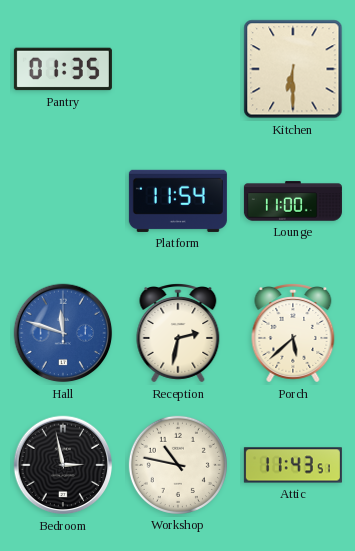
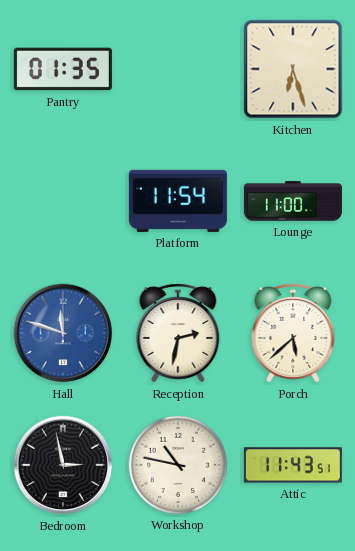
Kitchen: 6:30 -> 6:27
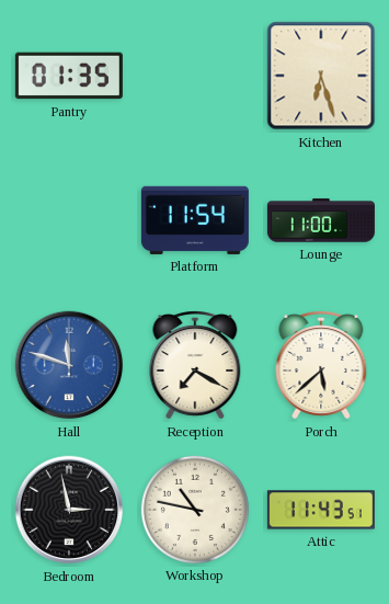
Reception: 2:32 -> 7:20
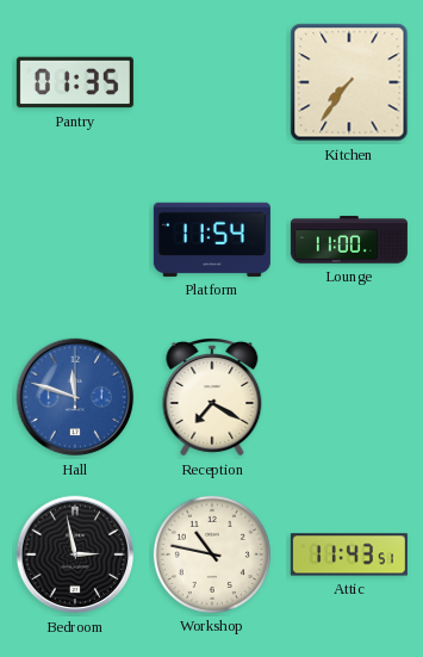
Kitchen: 6:27 -> 7:36
Porch: 5:38 -> none
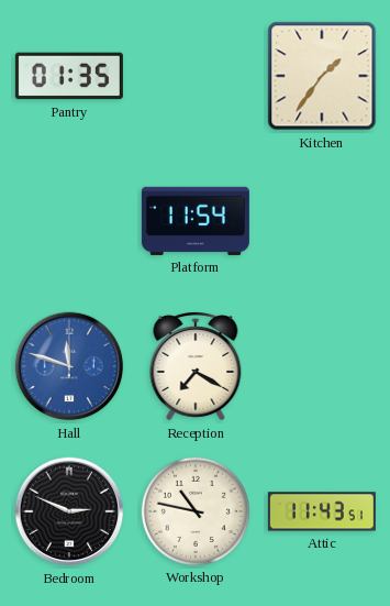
Kitchen: 7:36 -> 1:36
Lounge: 11:00 -> none
Bedroom: 2:58 -> 2:49
